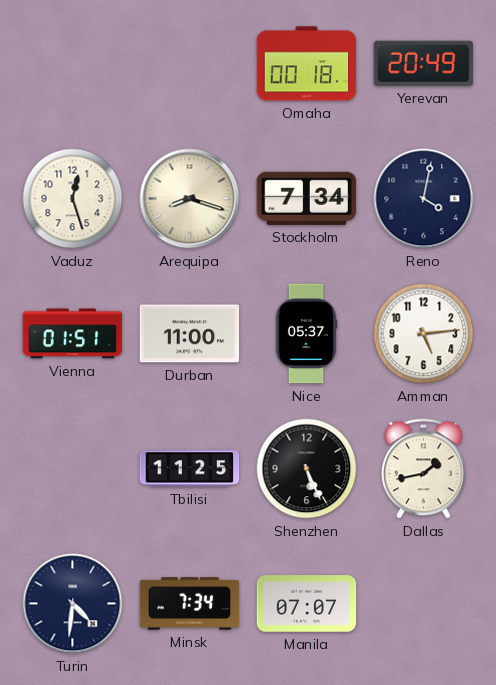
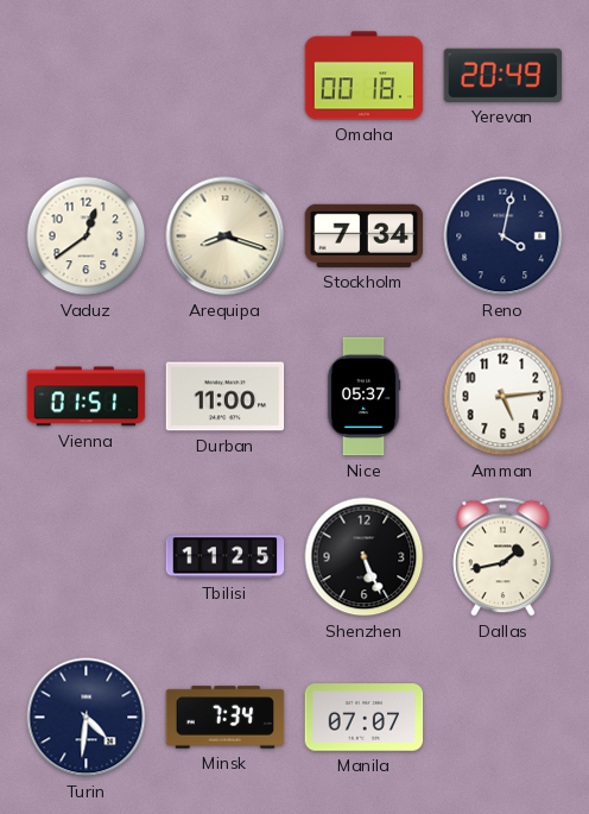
Vaduz: 12:27 -> 12:39
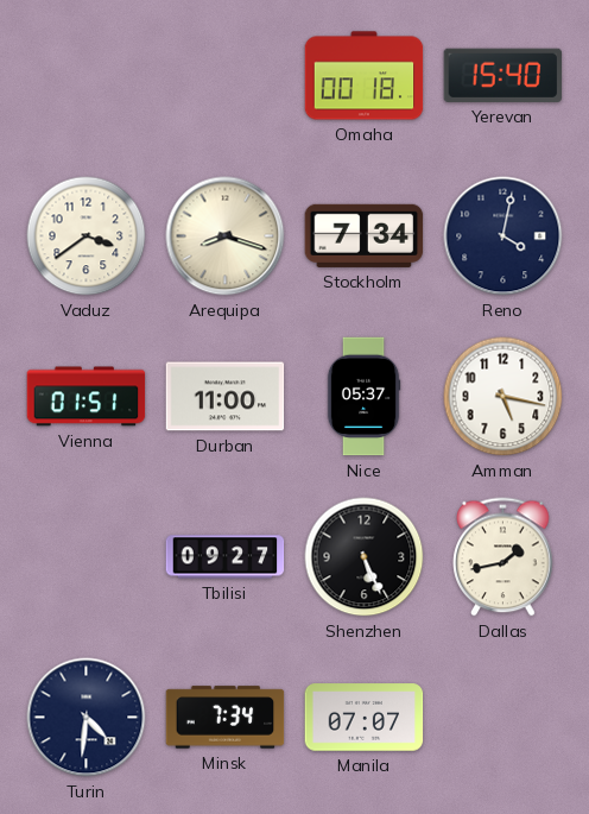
Yerevan: 20:49 -> 15:40
Vaduz: 12:39 -> 3:39
Amman: 5:14 -> 5:17
Tbilisi: 11:25 -> 09:27
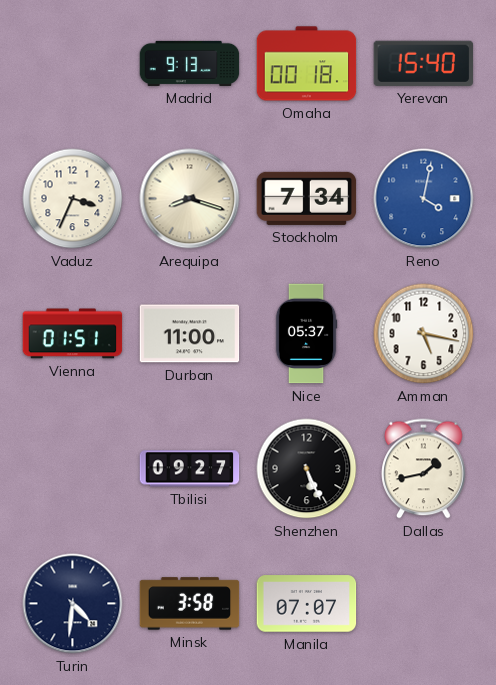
Madrid: none -> 9:13
Vaduz: 3:39 -> 3:34
Reno dial: navy -> blue
Minsk: 7:34 -> 3:58
